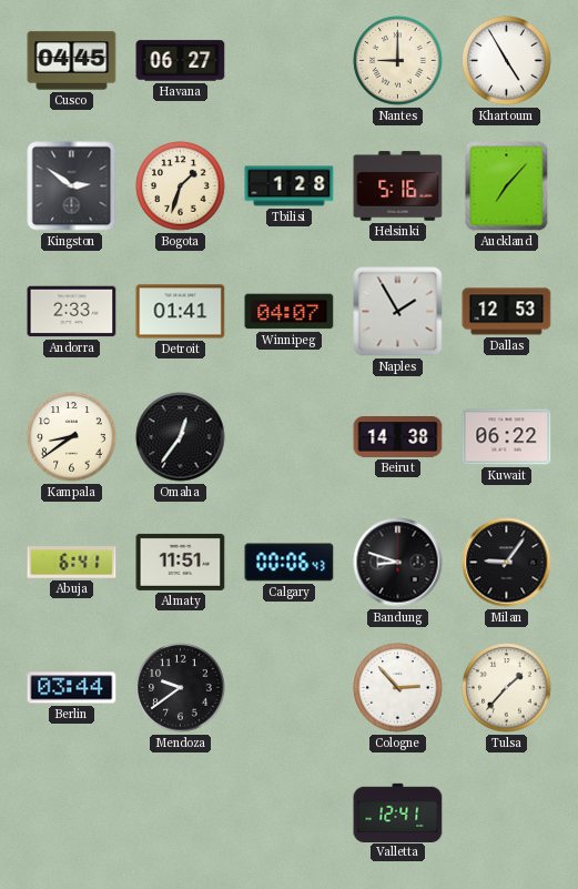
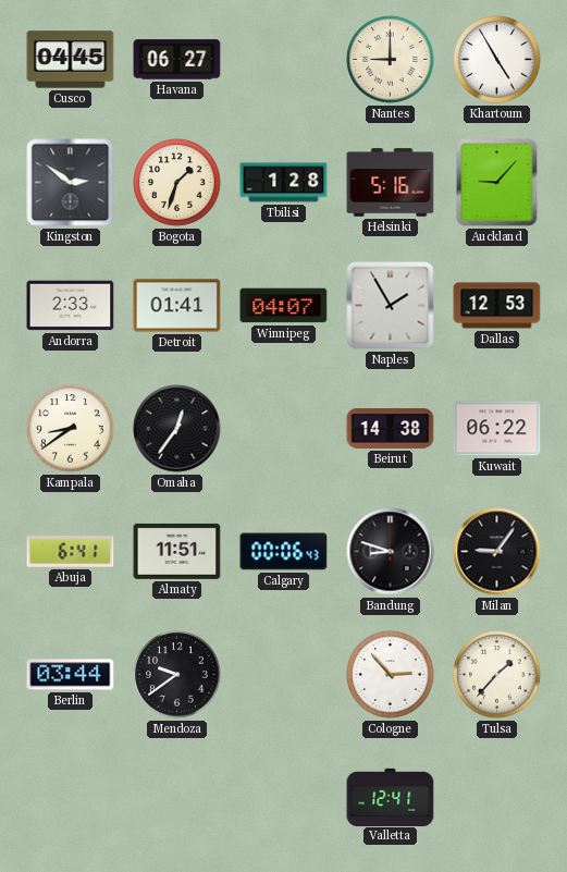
Auckland: 7:07 -> 9:07
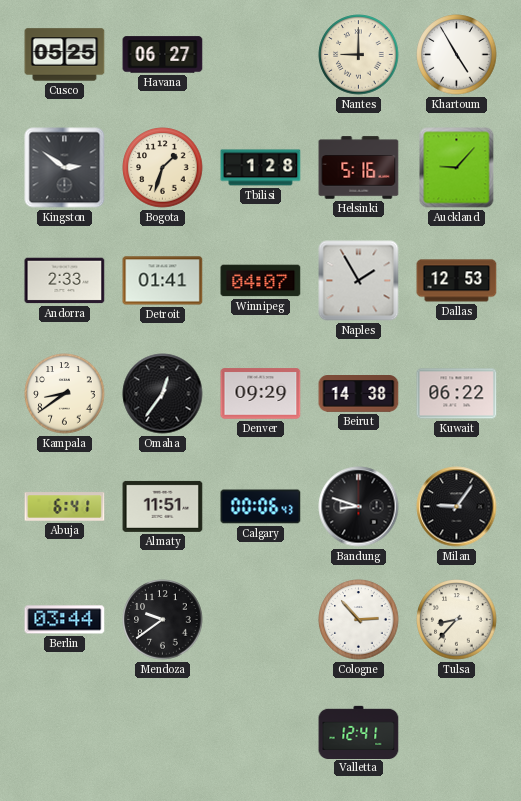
Cusco: 04:45 -> 05:25
Denver: none -> 09:29
Tulsa: 1:37 -> 8:37
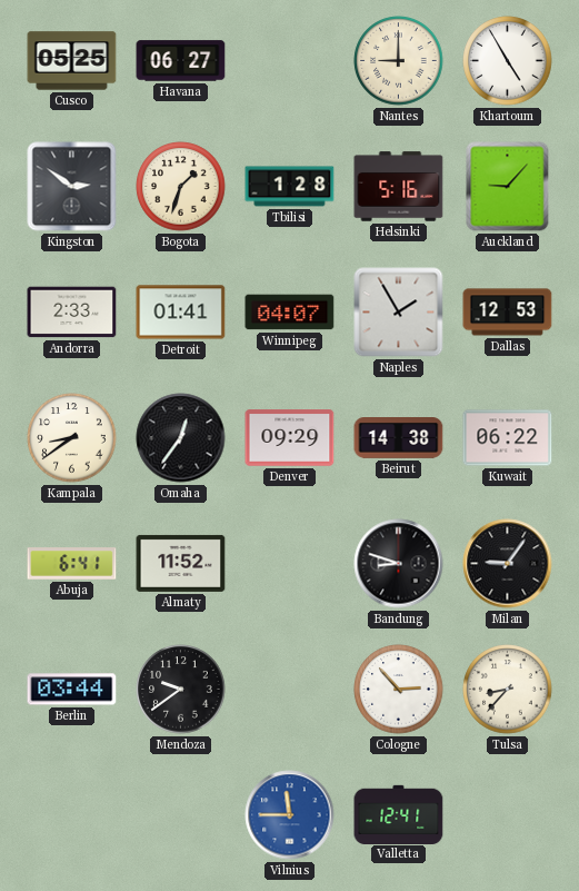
Almaty: 11:51 -> 11:52
Calgary: 00:06 -> none
Vilnius: none -> 11:45
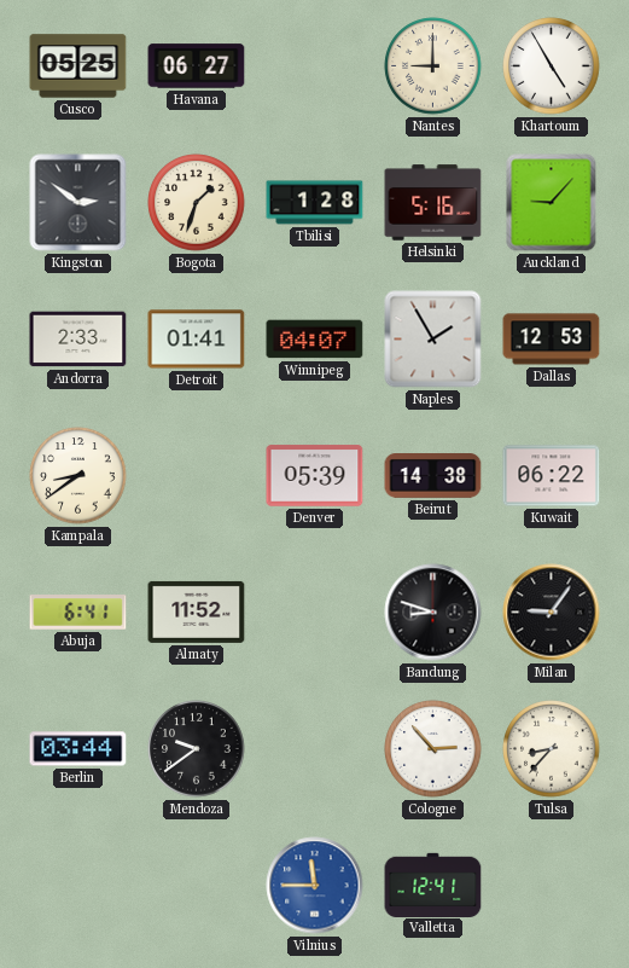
Omaha: 12:36 -> none
Denver: 09:29 -> 05:39
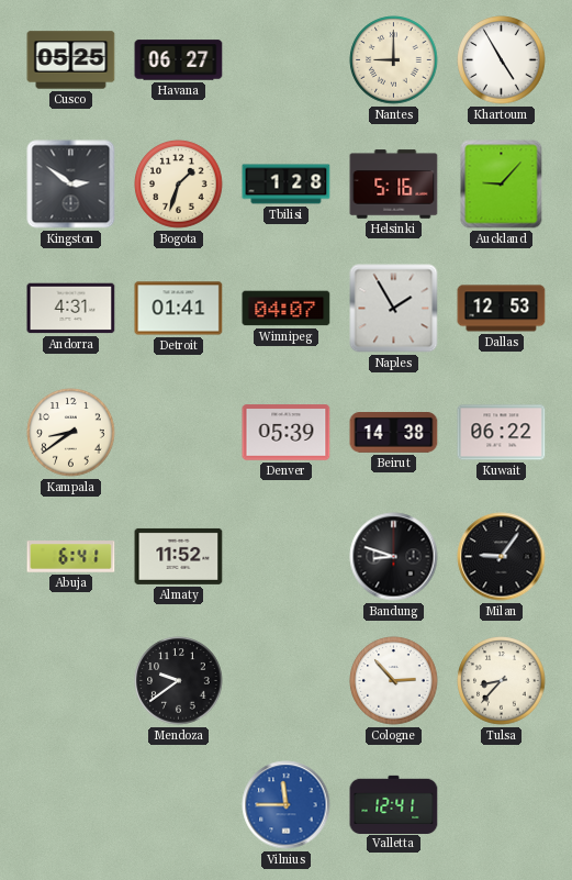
Andorra: 2:33 -> 4:31
Berlin: 03:44 -> none
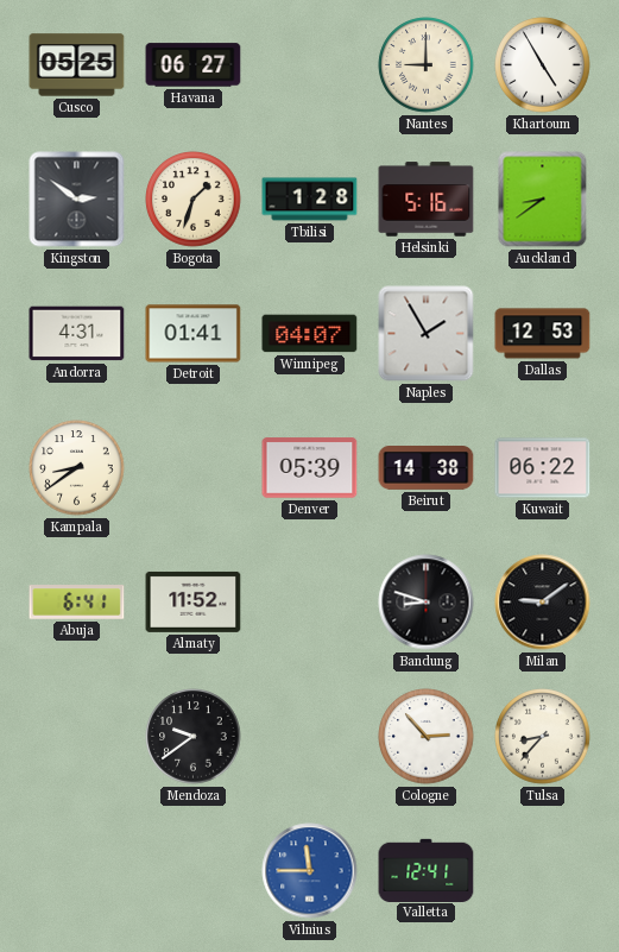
Auckland: 9:07 -> 8:39
Milan: 9:06 -> 9:09
